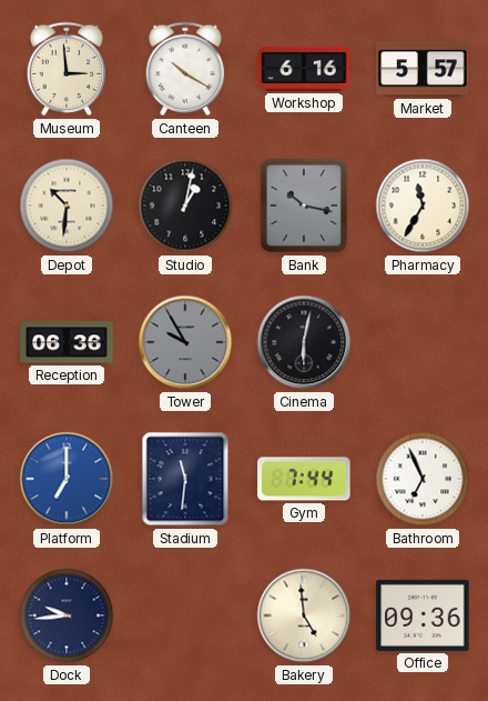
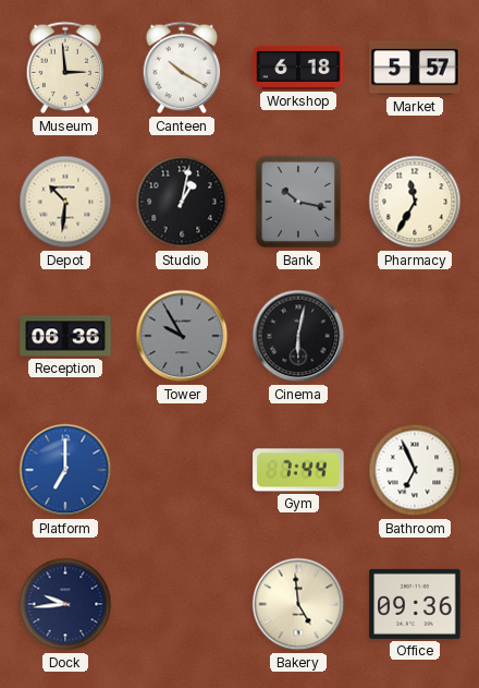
Workshop: 6:16 -> 6:18
Stadium: 11:31 -> none
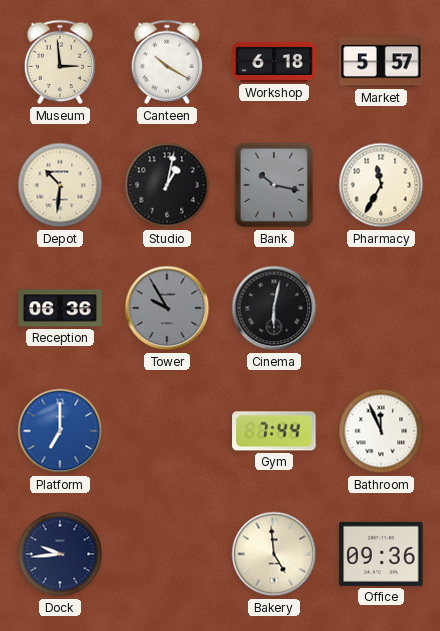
Bathroom: 6:56 -> 11:56
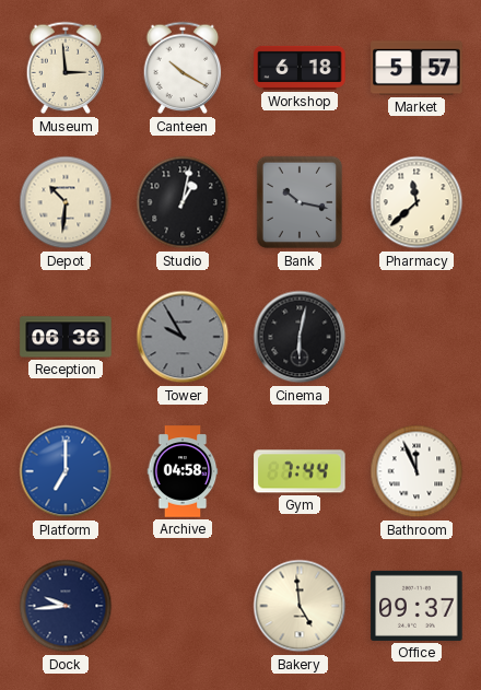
Pharmacy: 11:35 -> 11:38
Archive: none -> 04:58
Office: 09:36 -> 09:37
